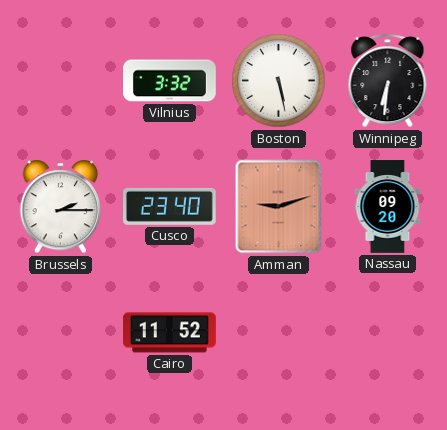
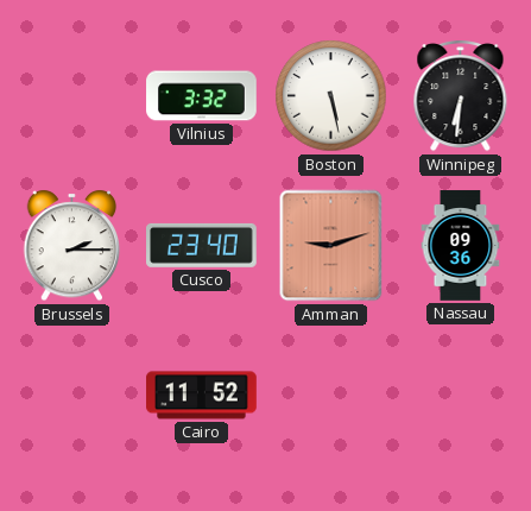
Nassau: 09:20 -> 09:36
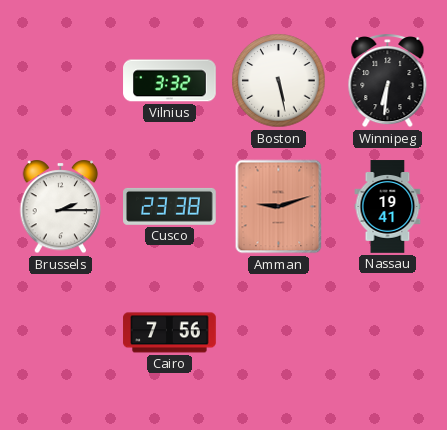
Cusco: 23:40 -> 23:38
Nassau: 09:36 -> 19:41
Cairo: 11:52 -> 7:56
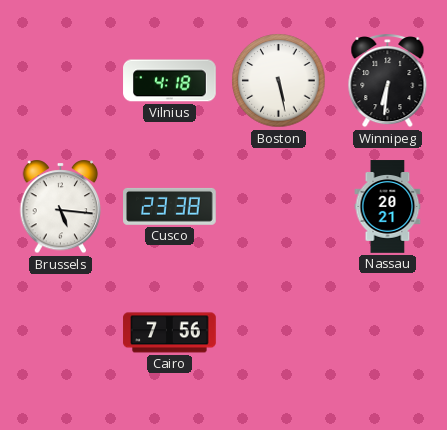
Vilnius: 3:32 -> 4:18
Brussels: 2:15 -> 5:16
Amman: 9:12 -> none
Nassau: 19:41 -> 20:21
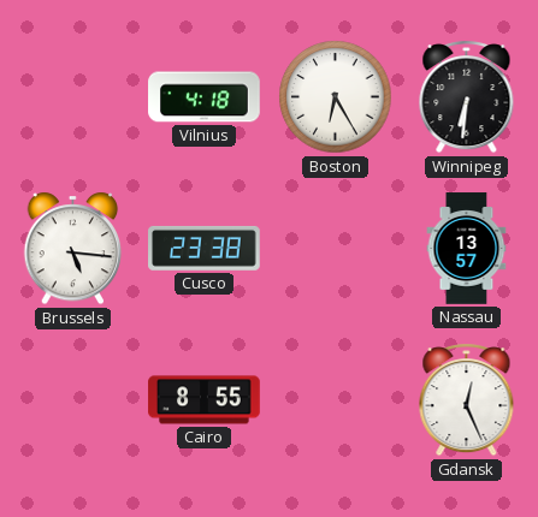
Boston: 5:28 -> 6:25
Nassau: 20:21 -> 13:57
Cairo: 7:56 -> 8:55
Gdansk: none -> 12:26
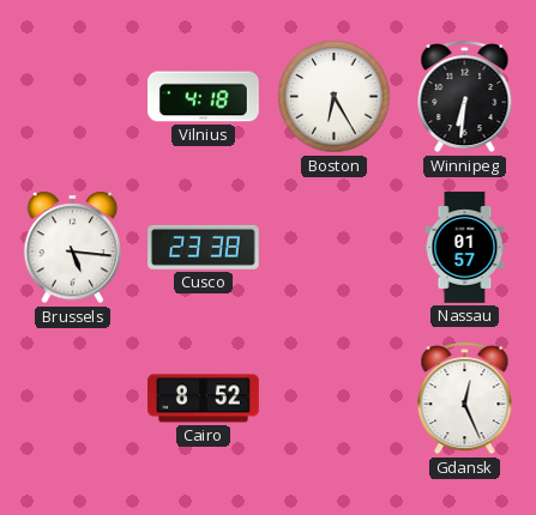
Nassau: 13:57 -> 01:57
Cairo: 8:55 -> 8:52
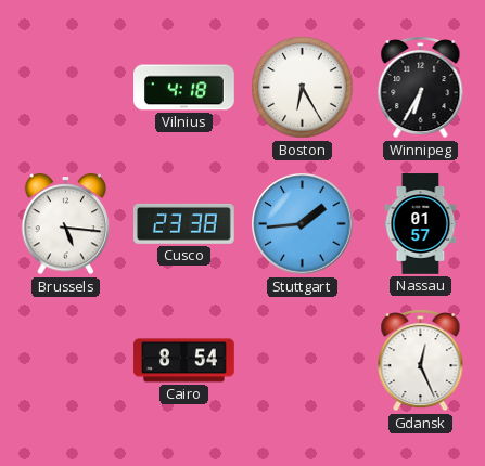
Winnipeg: 6:31 -> 6:35
Stuttgart: none -> 1:44
Cairo: 8:52 -> 8:54
